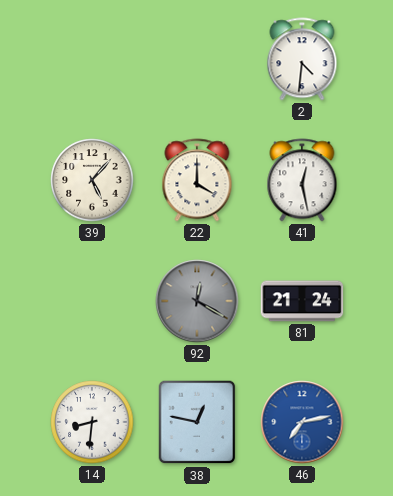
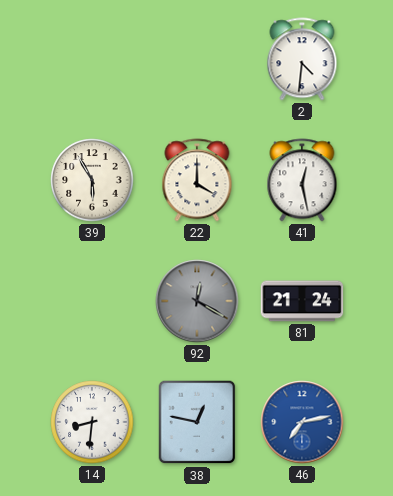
39: 5:07 -> 5:55
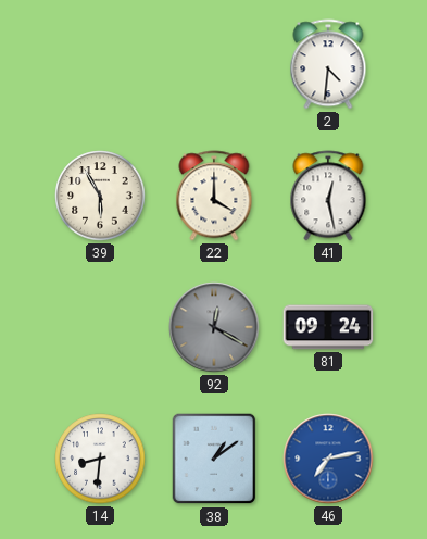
81: 21:24 -> 09:24
38: 12:47 -> 1:09
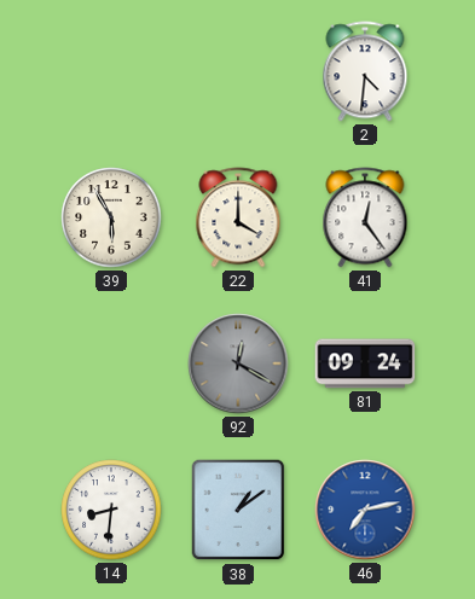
41: 12:28 -> 12:24
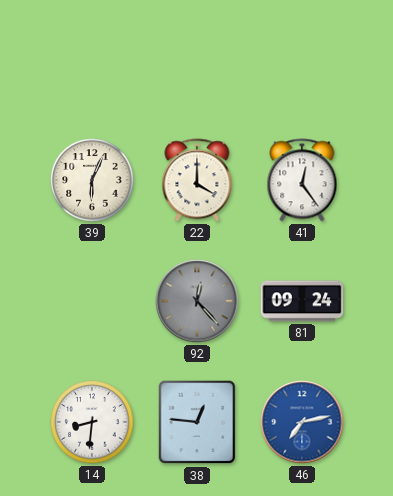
2: 4:31 -> none
39: 5:55 -> 6:04
92: 12:20 -> 12:23
38: 1:09 -> 12:46
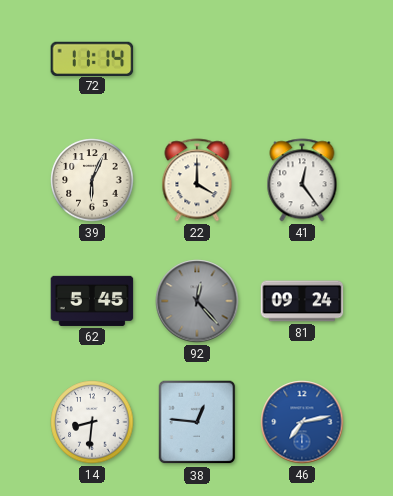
72: none -> 11:14
62: none -> 5:45
